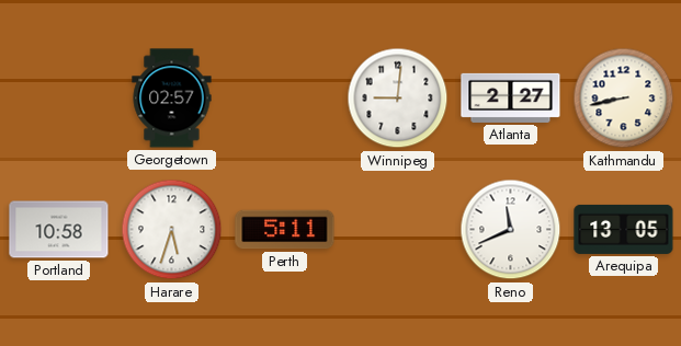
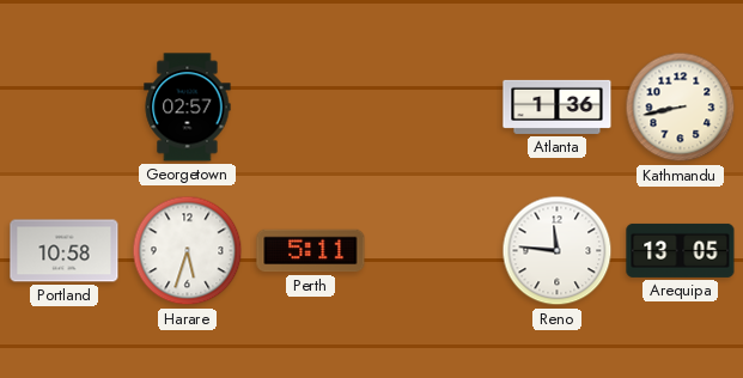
Winnipeg: 9:01 -> none
Atlanta: 2:27 -> 1:36
Reno: 11:41 -> 11:46
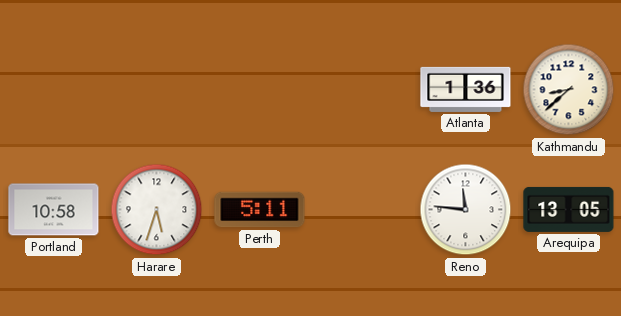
Georgetown: 02:57 -> none
Kathmandu: 8:43 -> 8:38
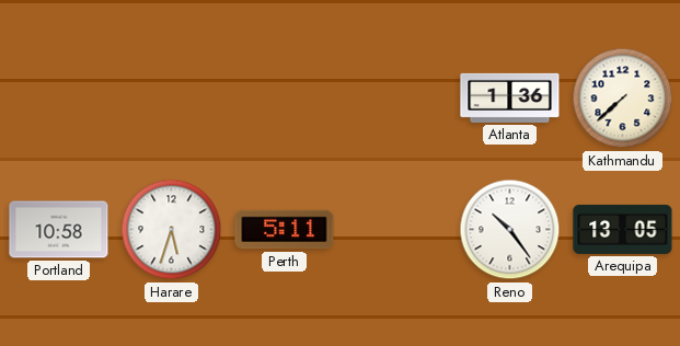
Kathmandu: 8:38 -> 7:38
Reno: 11:46 -> 10:24
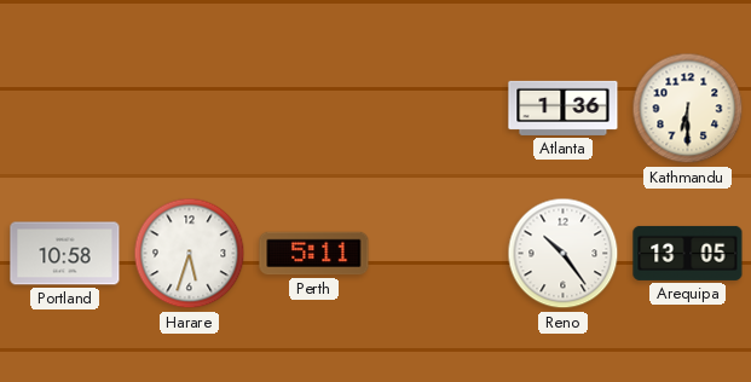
Kathmandu: 7:38 -> 6:30
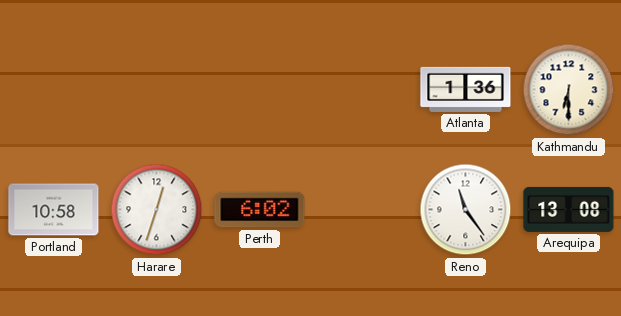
Harare: 5:33 -> 12:33
Perth: 5:11 -> 6:02
Reno: 10:24 -> 11:24
Arequipa: 13:05 -> 13:08
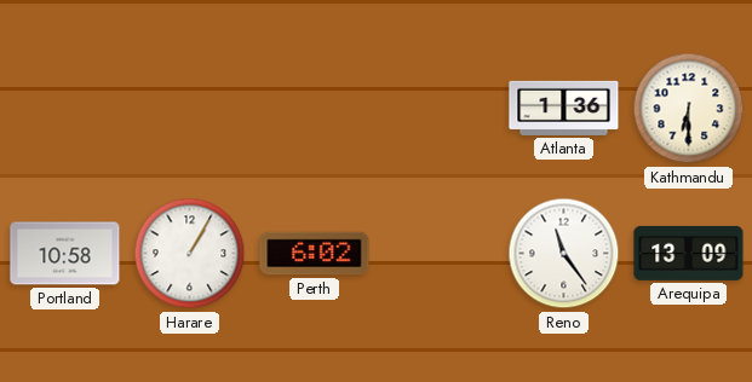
Harare: 12:33 -> 1:05
Arequipa: 13:08 -> 13:09
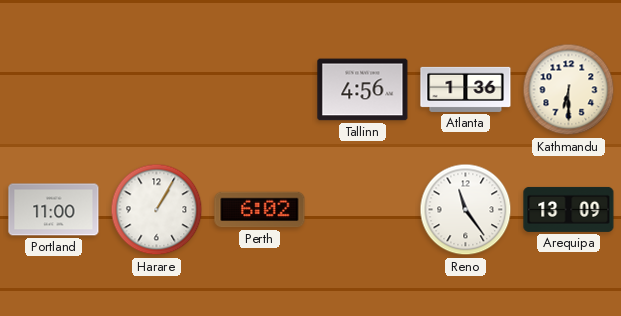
Tallinn: none -> 4:56
Portland: 10:58 -> 11:00
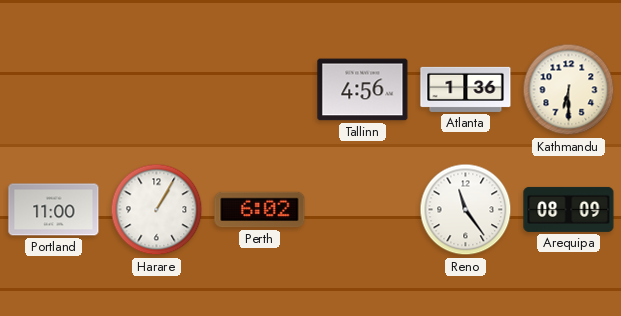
Arequipa: 13:09 -> 08:09
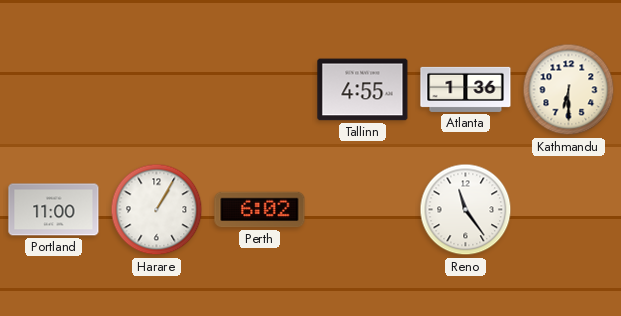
Tallinn: 4:56 -> 4:55
Arequipa: 08:09 -> none
